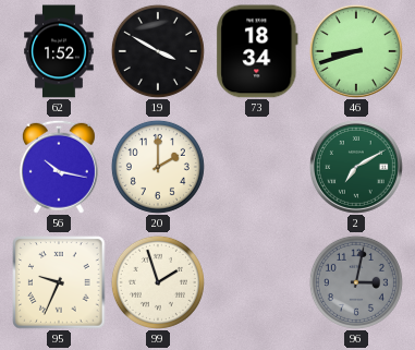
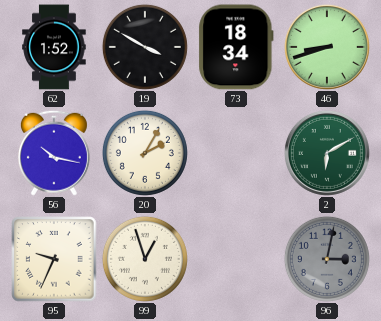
20: 2:00 -> 2:05
2: 7:10 -> 6:10
99: 1:57 -> 12:57
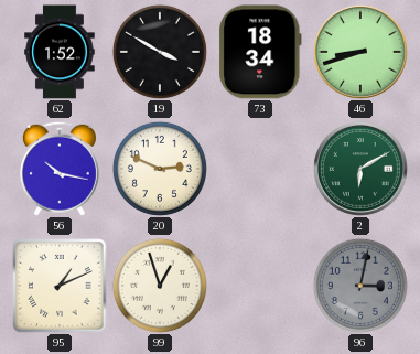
20: 2:05 -> 2:49
95: 9:34 -> 1:11
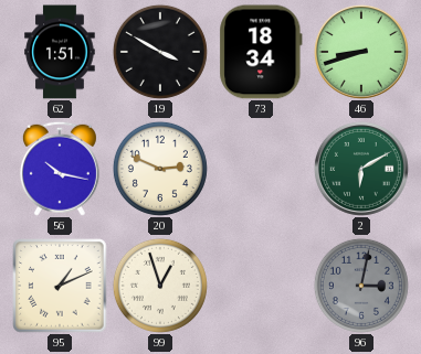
62: 1:52 -> 1:51
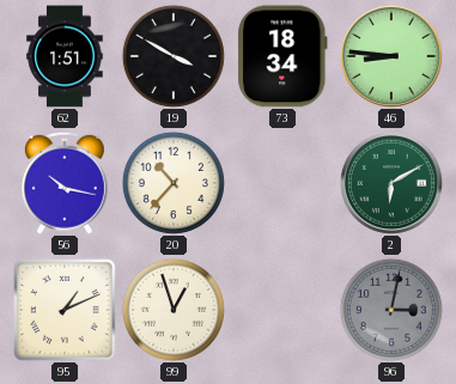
46: 8:42 -> 8:46
20: 2:49 -> 10:37
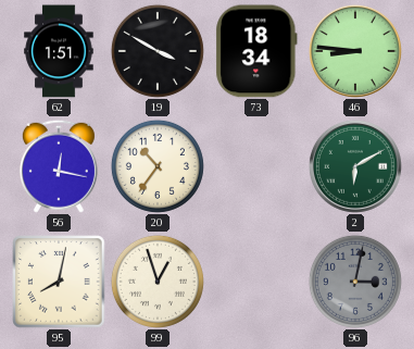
56: 10:17 -> 12:17
20: 10:37 -> 10:36
95: 1:11 -> 8:02
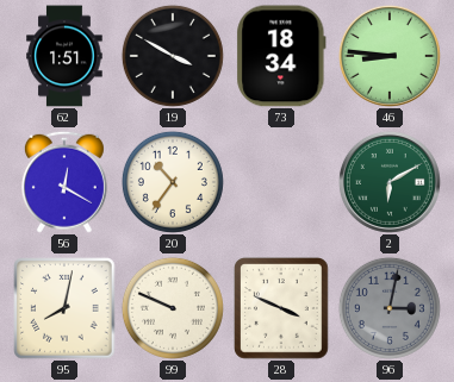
56: 12:17 -> 12:20
99: 12:57 -> 9:49
28: none -> 3:49
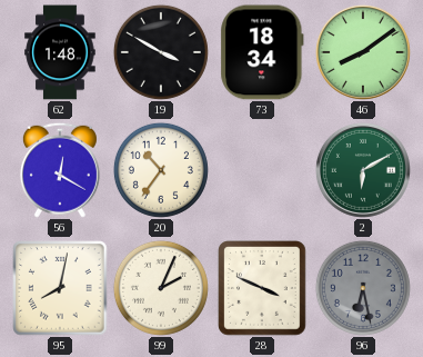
62: 1:51 -> 1:48
46: 8:46 -> 8:09
99: 9:49 -> 2:04
96: 3:02 -> 6:28
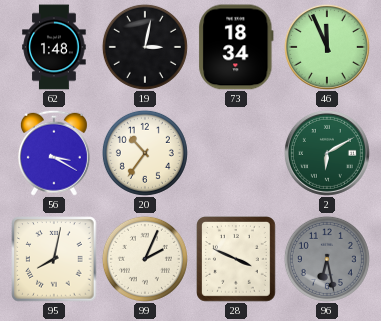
19: 3:50 -> 3:02
46: 8:09 -> 11:56
56: 12:20 -> 3:20
